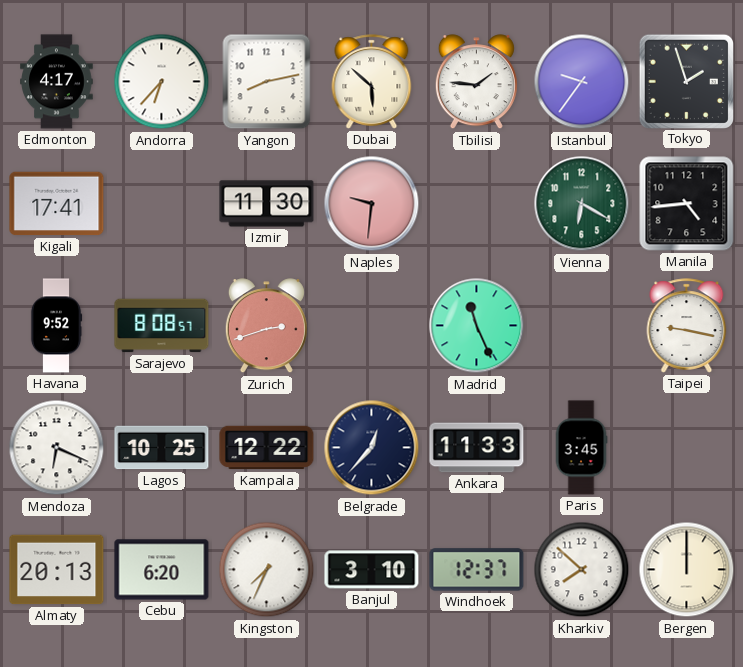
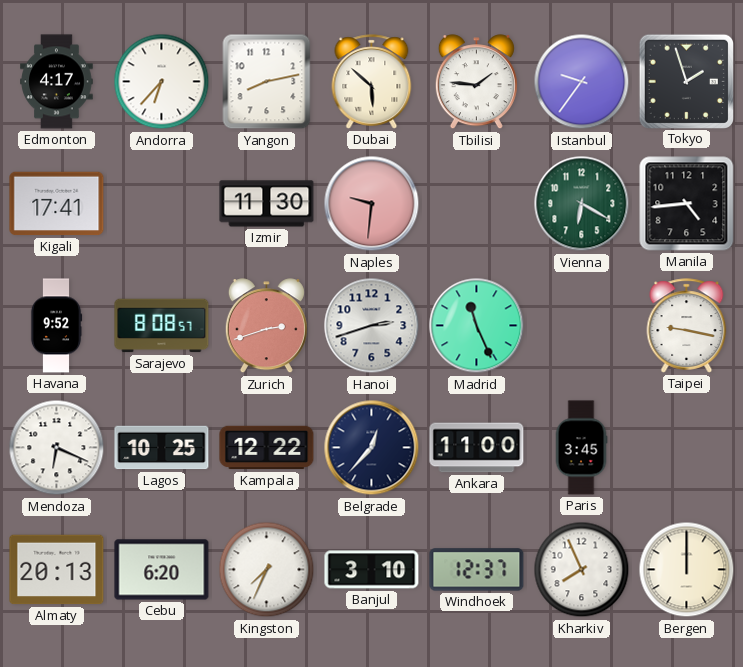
Hanoi: none -> 2:42
Ankara: 11:33 -> 11:00
Kharkiv: 7:52 -> 7:56
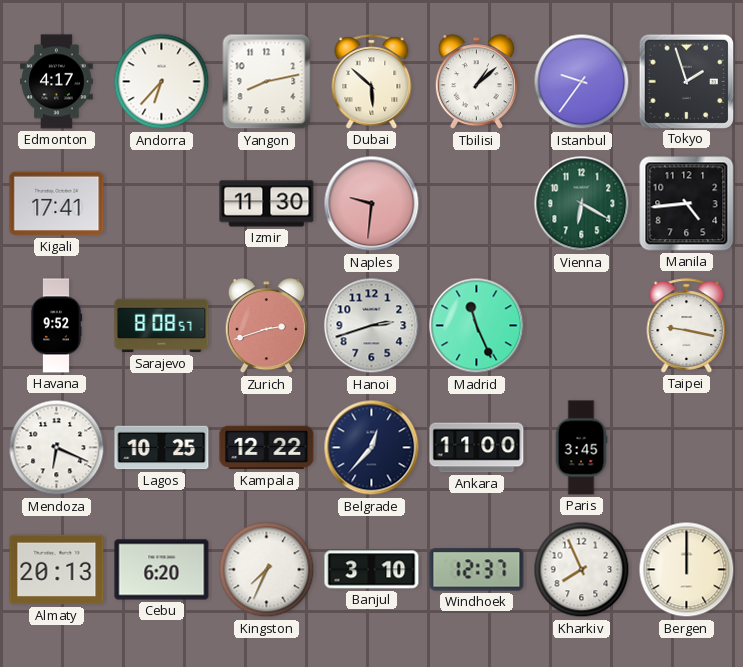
Tbilisi: 1:46 -> 1:08
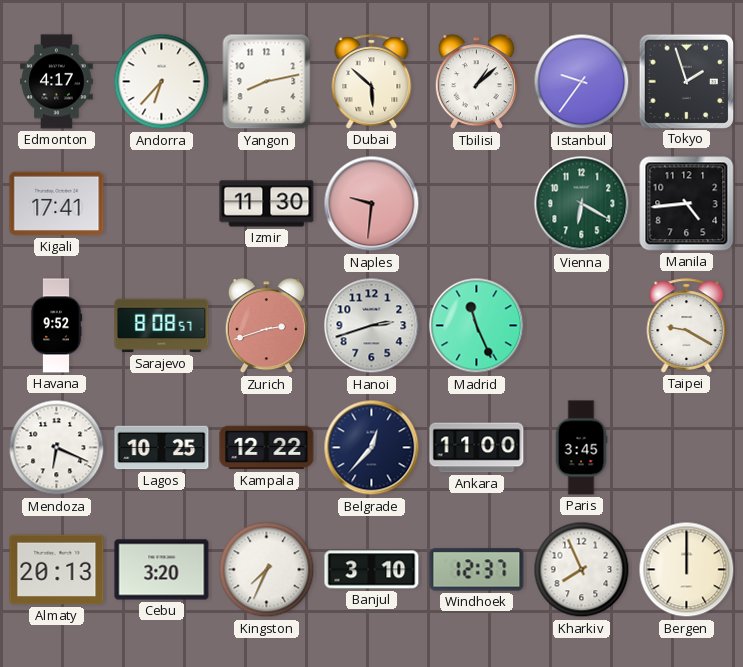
Taipei: 9:17 -> 9:20
Cebu: 6:20 -> 3:20
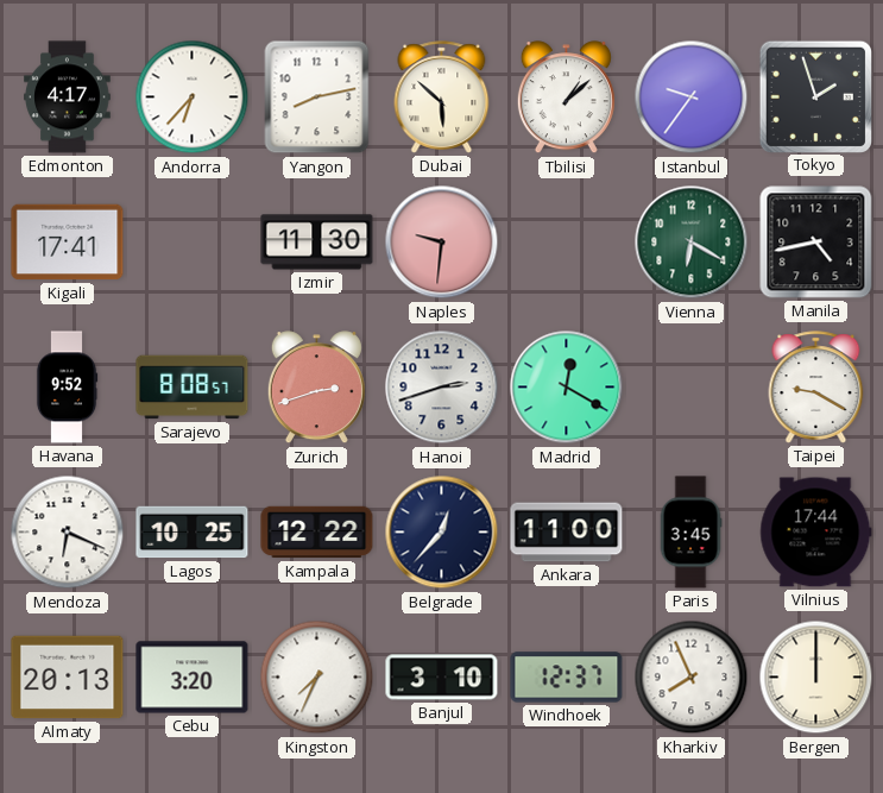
Manila: 4:44 -> 4:43
Madrid: 11:26 -> 12:20
Vilnius: none -> 17:44
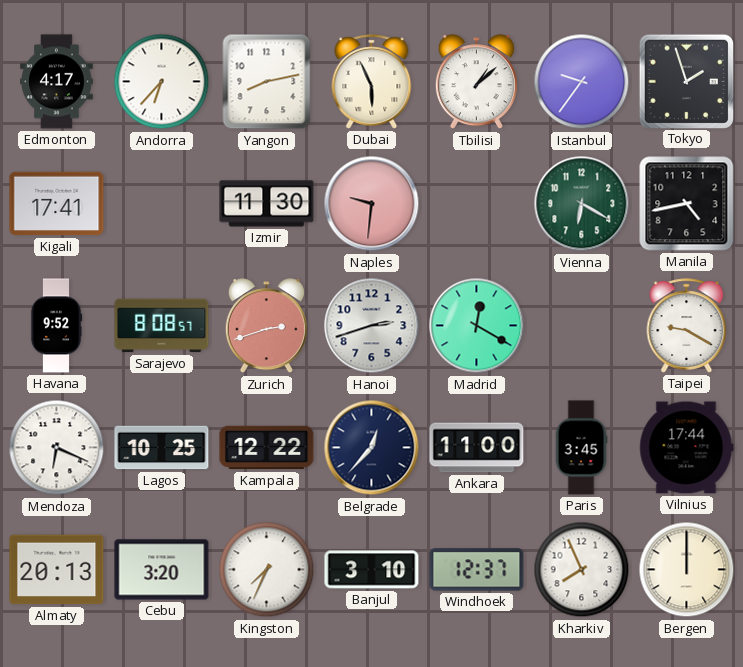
Dubai: 5:52 -> 5:56
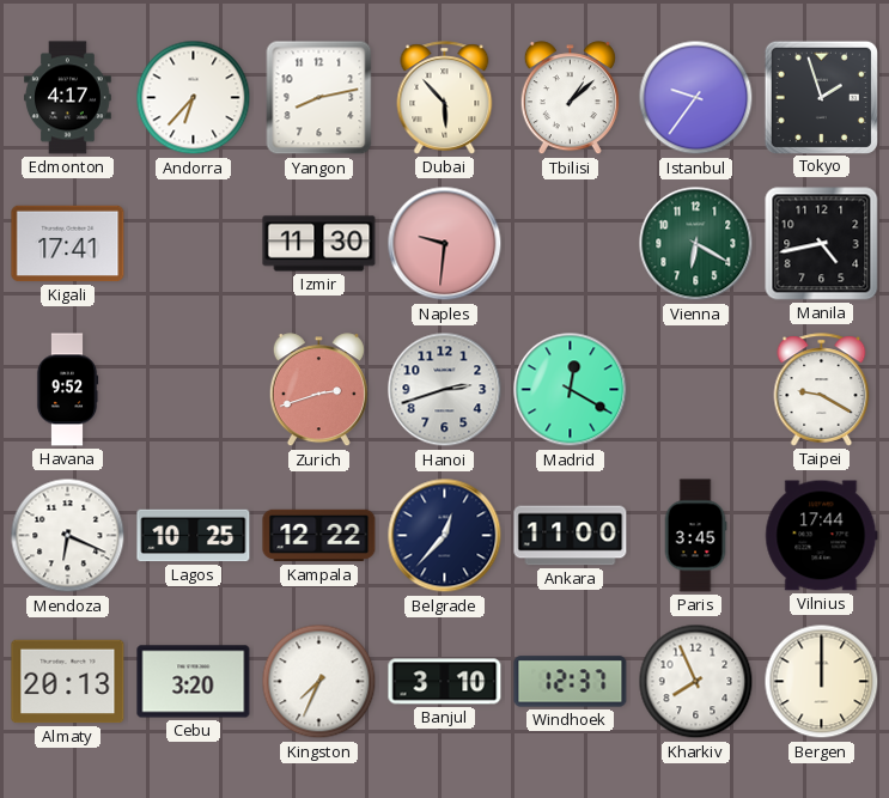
Dubai: 5:56 -> 5:53
Sarajevo: 8:08 -> none
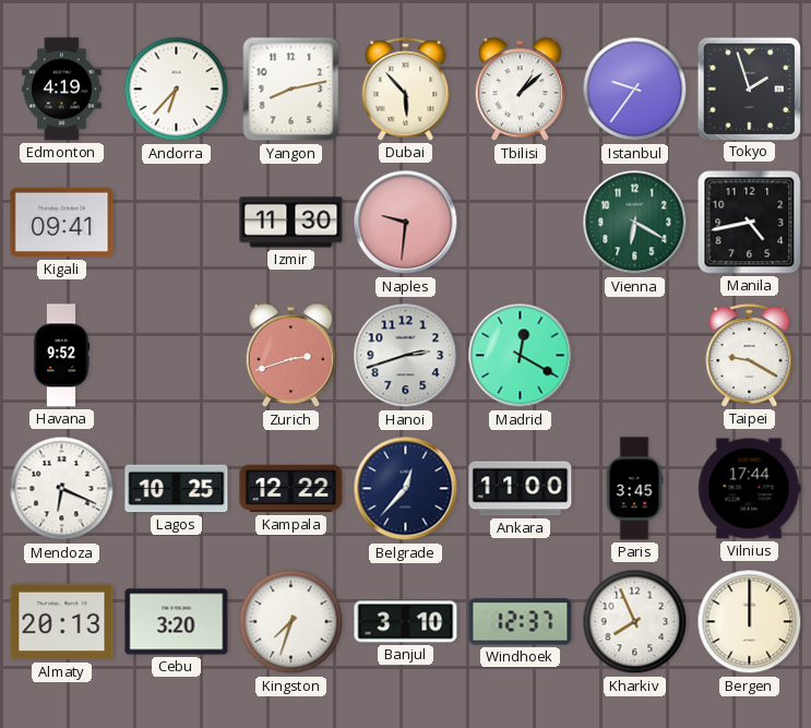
Edmonton: 4:17 -> 4:19
Kigali: 17:41 -> 09:41
Kingston: 7:34 -> 7:33
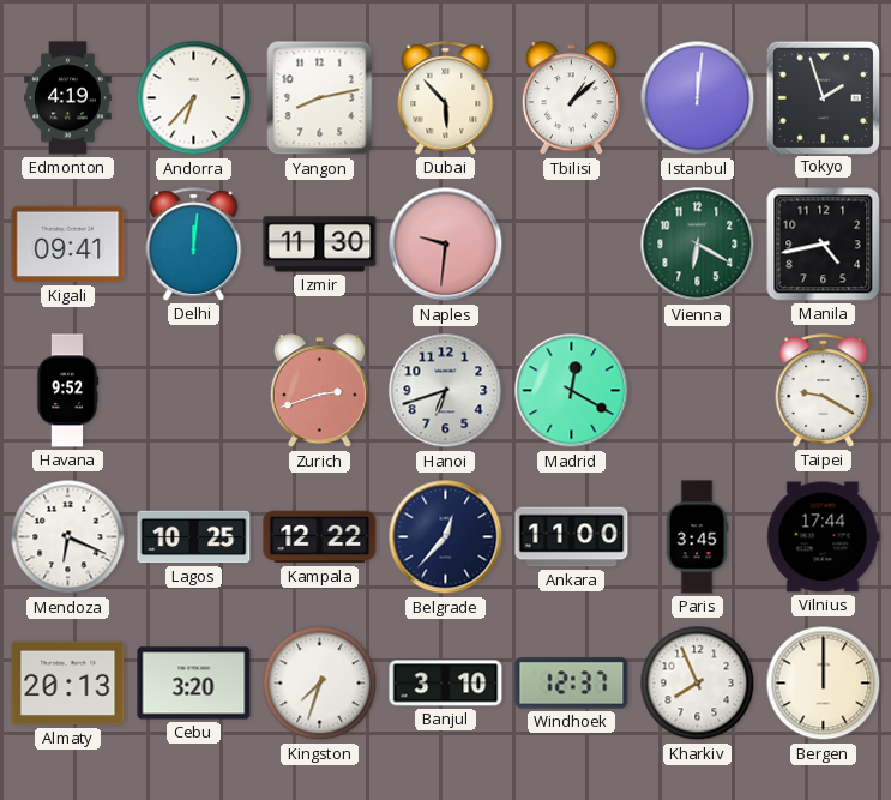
Istanbul: 9:36 -> 12:01
Delhi: none -> 12:01
Hanoi: 2:42 -> 6:42
